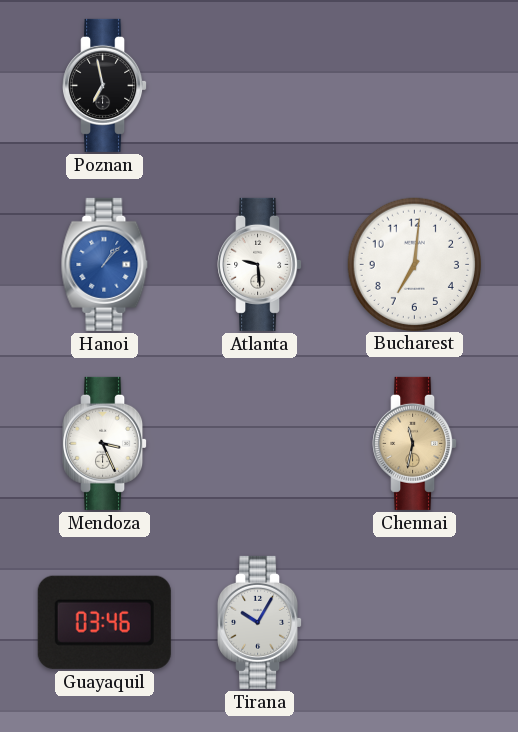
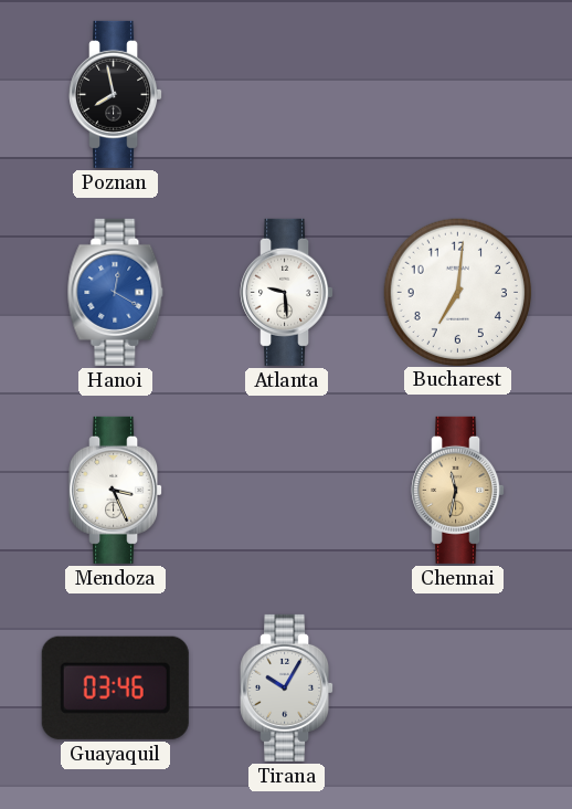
Poznan: 6:58 -> 7:58
Hanoi: 1:07 -> 12:20
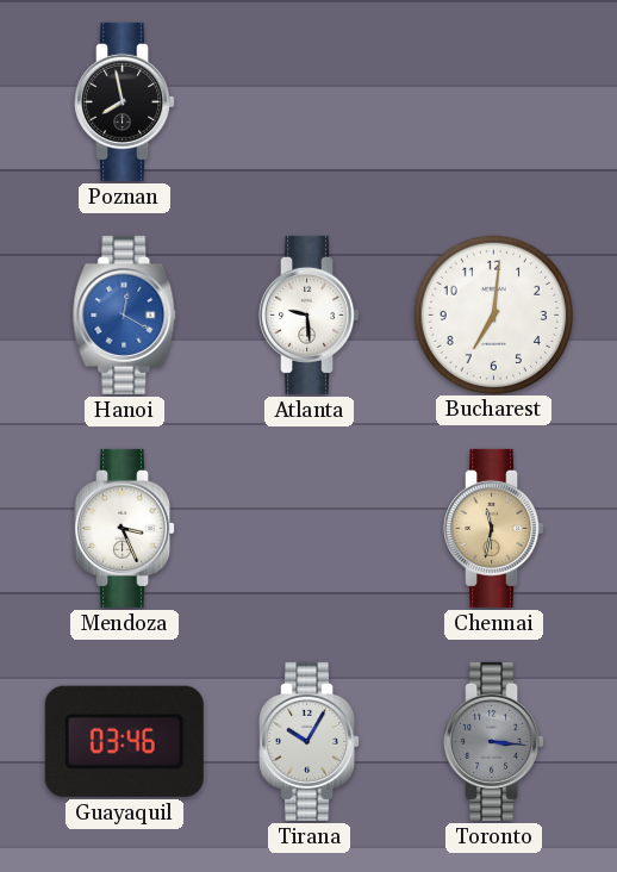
Toronto: none -> 3:16
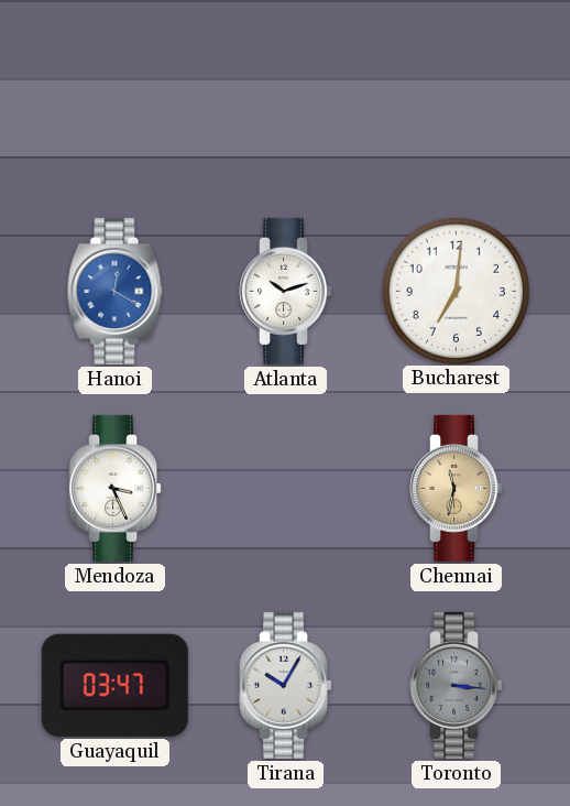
Poznan: 7:58 -> none
Atlanta: 9:29 -> 10:12
Guayaquil: 03:46 -> 03:47
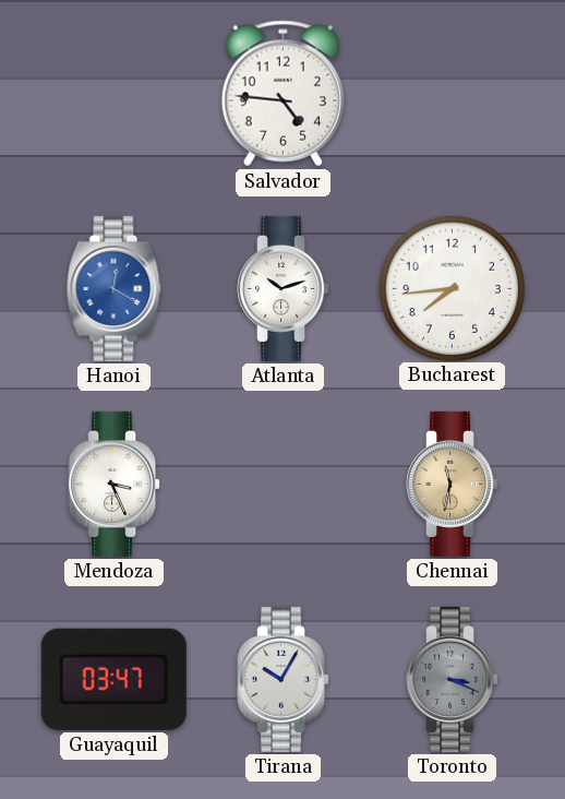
Salvador: none -> 4:46
Bucharest: 7:01 -> 7:44
Toronto: 3:16 -> 3:19
